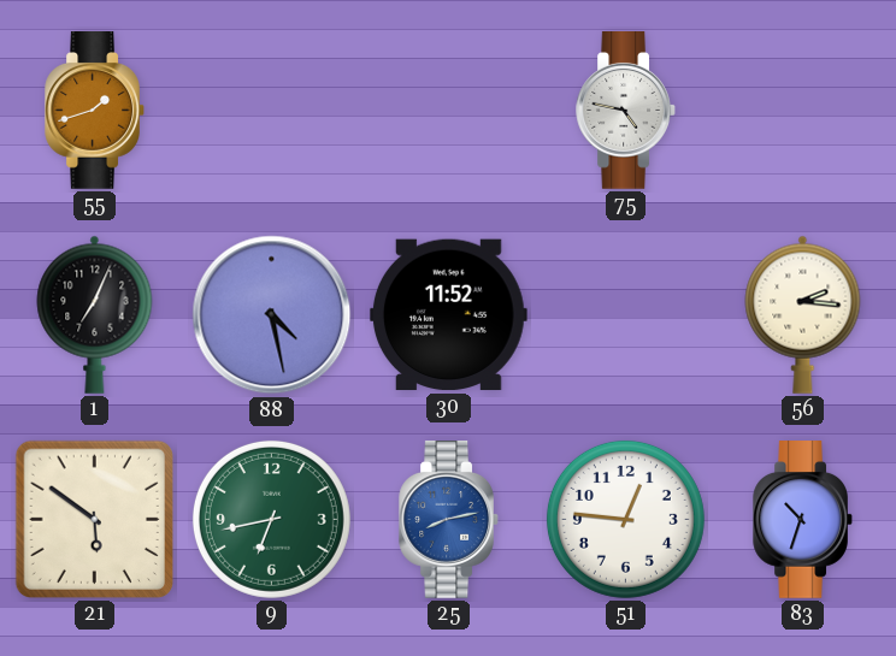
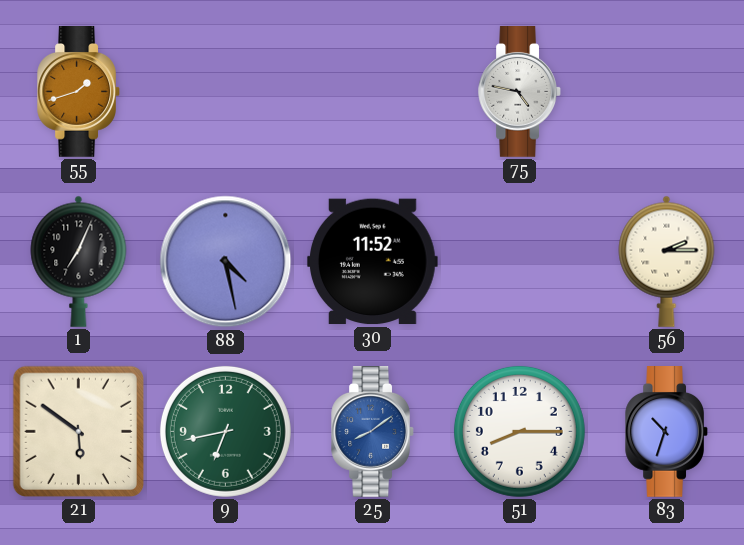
56: 2:16 -> 2:15
25: 8:13 -> 8:09
51: 12:46 -> 8:15
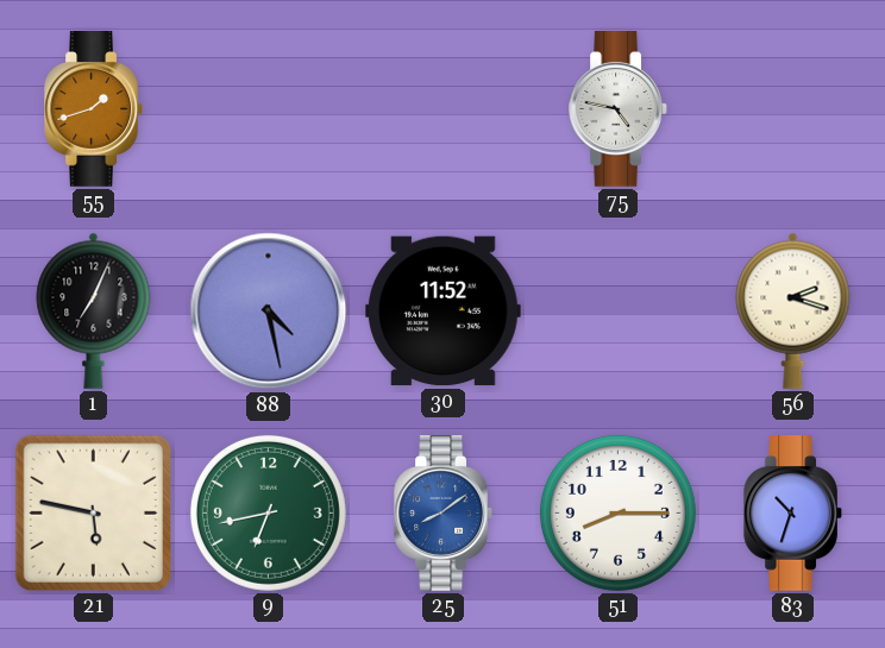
56: 2:15 -> 2:18
21: 5:51 -> 5:47
